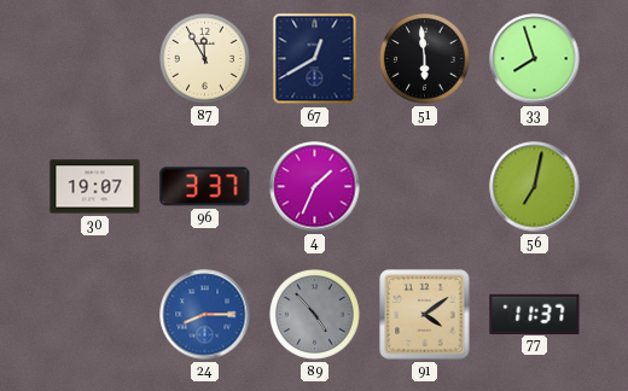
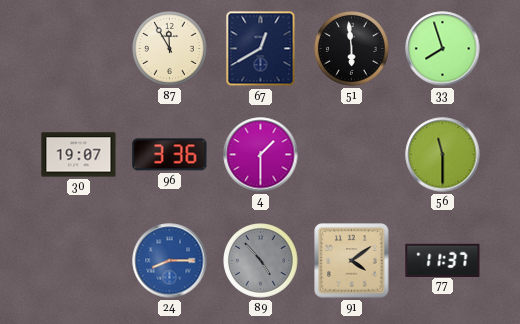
96: 3:37 -> 3:36
4: 1:34 -> 1:30
56: 7:02 -> 11:30
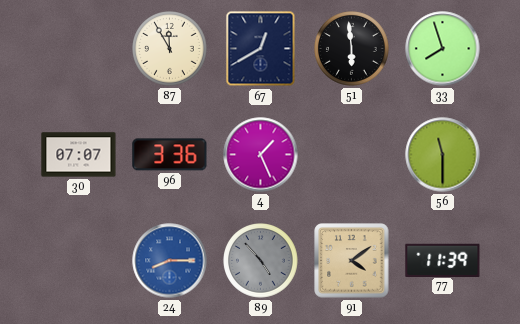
30: 19:07 -> 07:07
4: 1:30 -> 1:26
77: 11:37 -> 11:39
